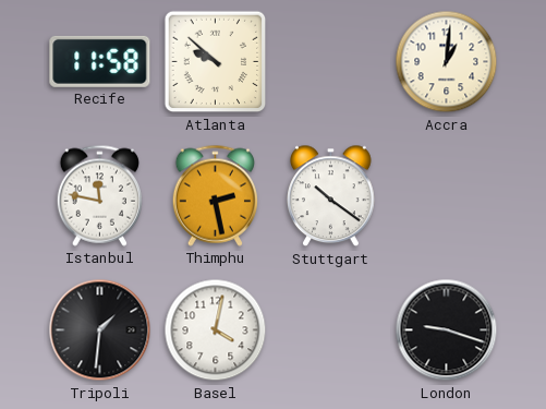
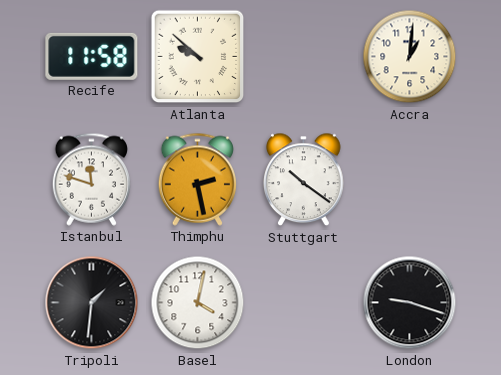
Istanbul: 11:47 -> 11:48
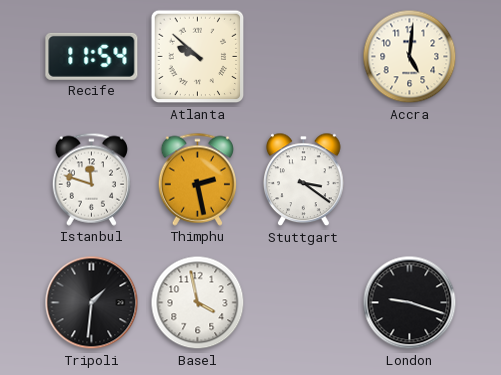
Recife: 11:58 -> 11:54
Accra: 1:01 -> 5:01
Stuttgart: 10:21 -> 3:21
Basel: 4:02 -> 3:58
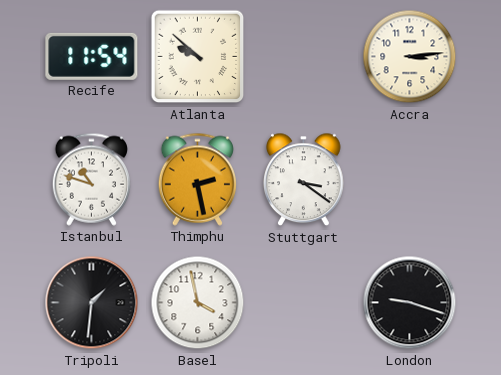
Accra: 5:01 -> 3:14
Istanbul: 11:48 -> 10:48
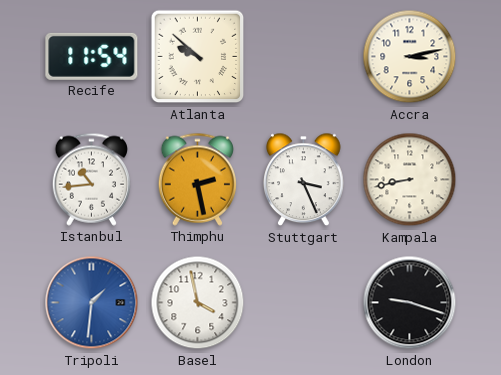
Accra: 3:14 -> 3:13
Istanbul: 10:48 -> 10:44
Stuttgart: 3:21 -> 3:26
Kampala: none -> 8:43
Tripoli dial: black -> blue
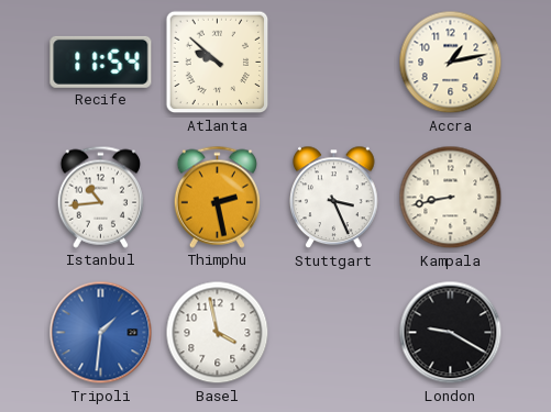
Accra: 3:13 -> 1:13
London: 9:18 -> 9:20
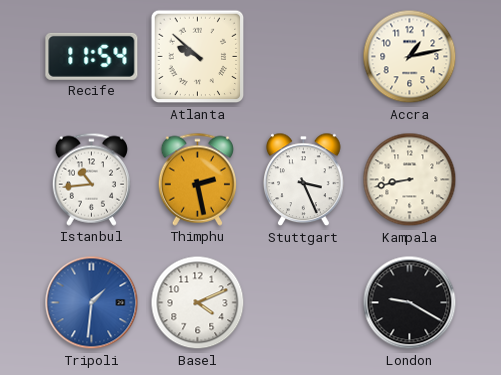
Basel: 3:58 -> 4:11
